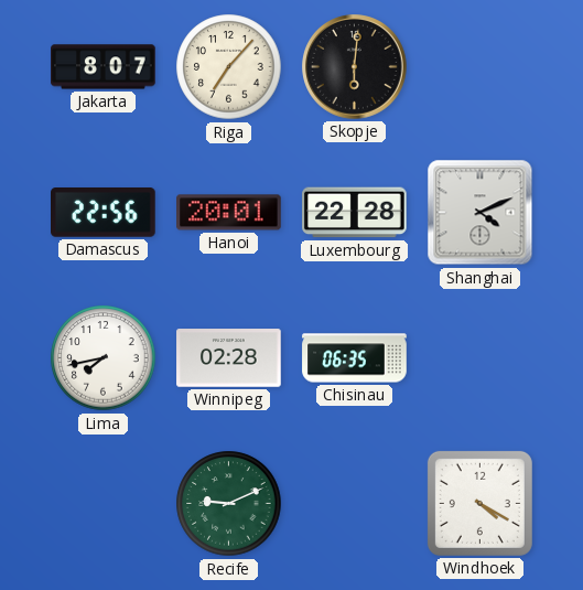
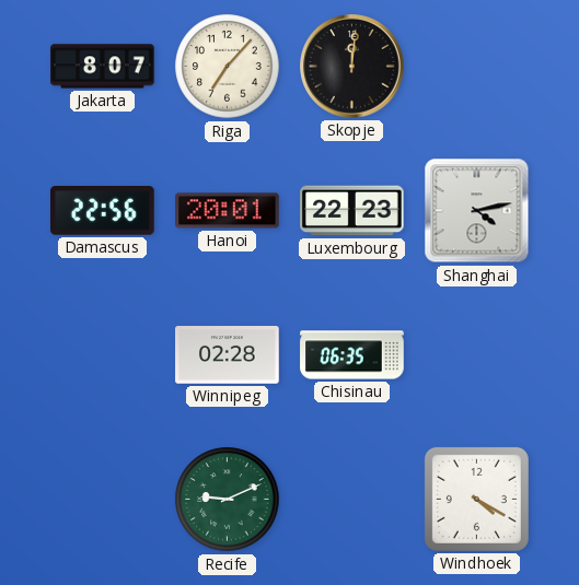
Skopje: 6:01 -> 12:01
Luxembourg: 22:28 -> 22:23
Shanghai: 4:11 -> 4:13
Lima: 7:43 -> none
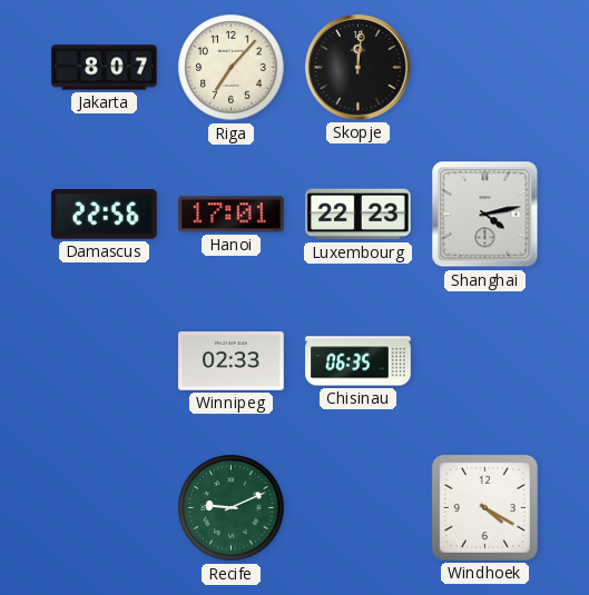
Hanoi: 20:01 -> 17:01
Winnipeg: 02:28 -> 02:33
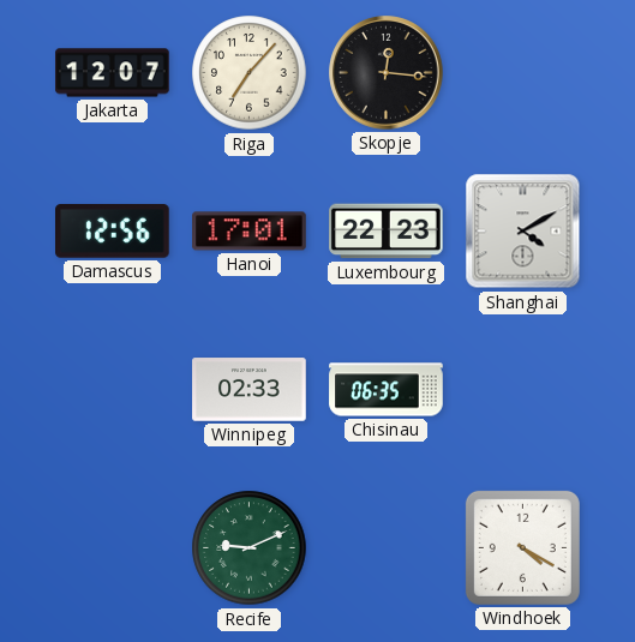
Jakarta: 8:07 -> 12:07
Skopje: 12:01 -> 12:16
Damascus: 22:56 -> 12:56
Shanghai: 4:13 -> 4:10
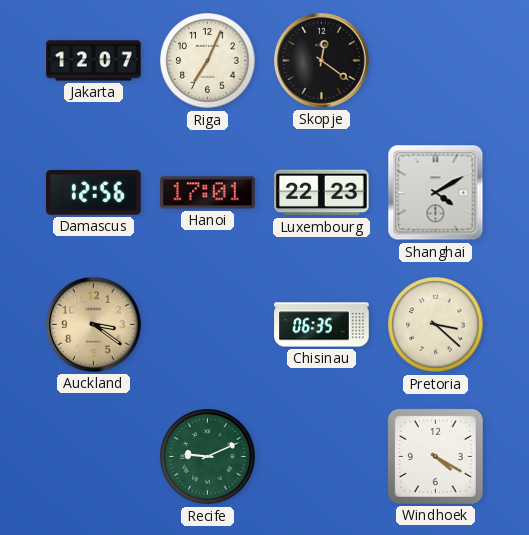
Riga: 7:07 -> 7:04
Skopje: 12:16 -> 12:21
Auckland: none -> 3:21
Winnipeg: 02:33 -> none
Pretoria: none -> 3:22
